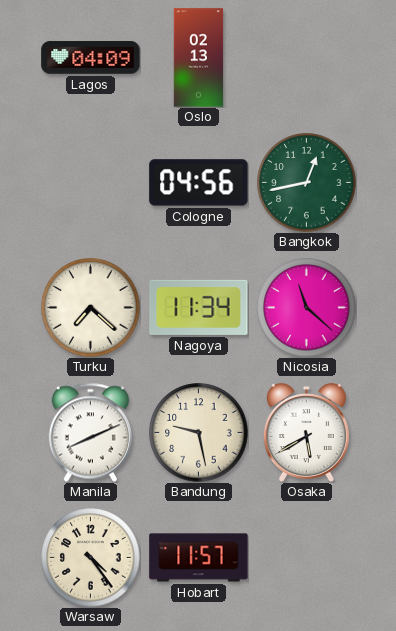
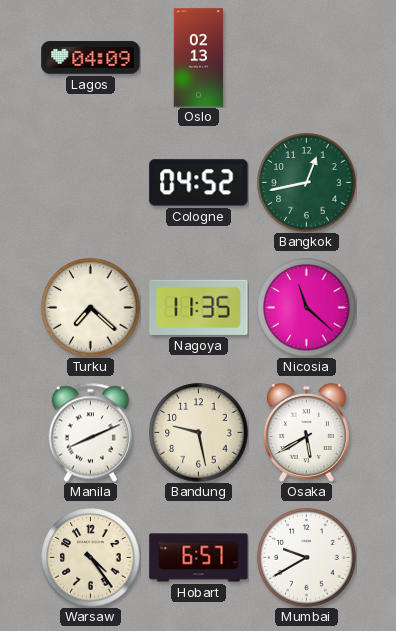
Cologne: 04:56 -> 04:52
Nagoya: 11:34 -> 11:35
Hobart: 11:57 -> 6:57
Mumbai: none -> 9:40
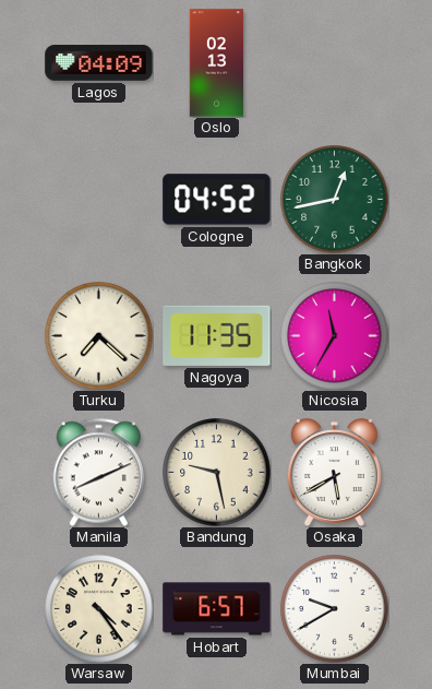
Nicosia: 11:22 -> 11:35
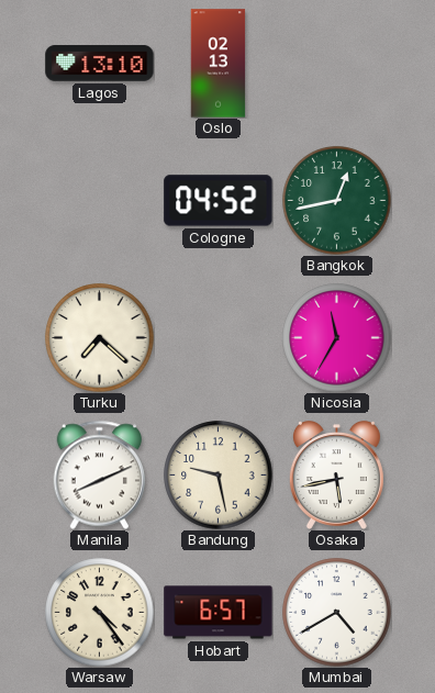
Lagos: 04:09 -> 13:10
Nagoya: 11:35 -> none
Osaka: 5:40 -> 5:43
Mumbai: 9:40 -> 4:40
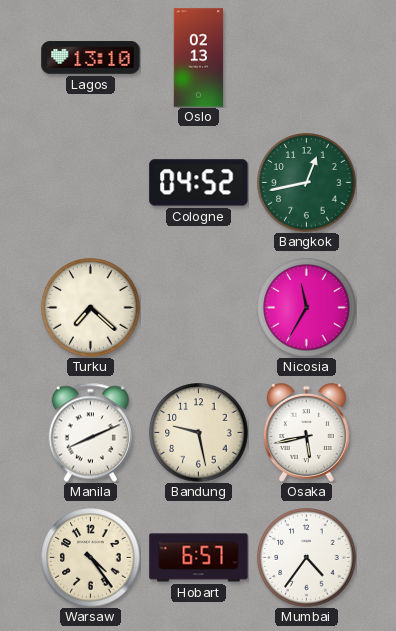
Mumbai: 4:40 -> 4:36
